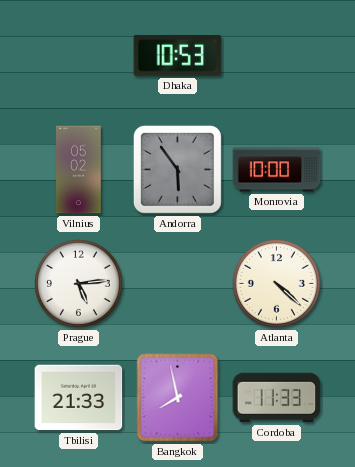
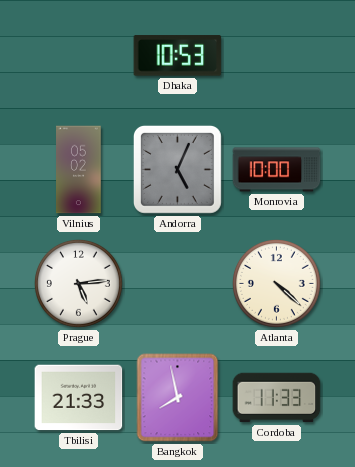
Andorra: 5:54 -> 5:04
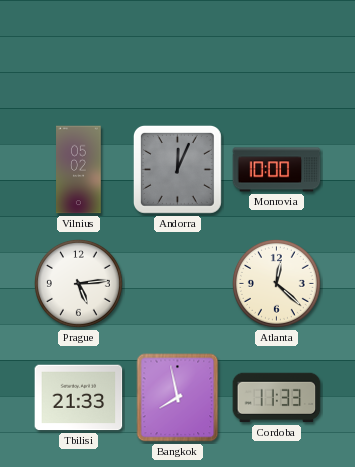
Dhaka: 10:53 -> none
Andorra: 5:04 -> 12:04
Atlanta: 4:22 -> 12:22
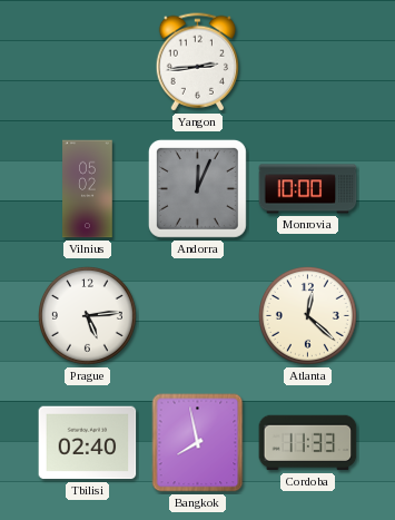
Yangon: none -> 2:44
Tbilisi: 21:33 -> 02:40
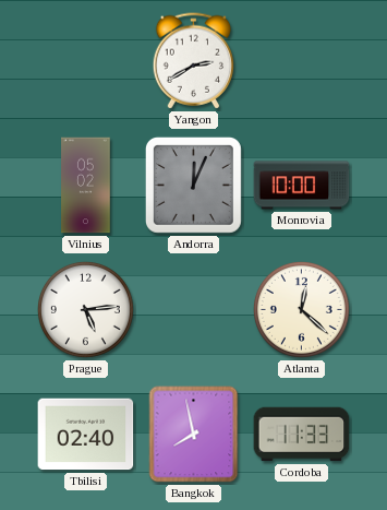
Yangon: 2:44 -> 2:40
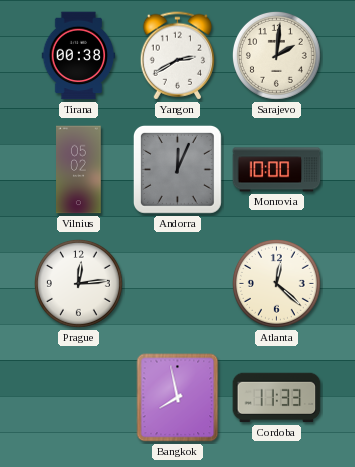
Tirana: none -> 00:38
Sarajevo: none -> 2:01
Prague: 5:14 -> 12:14
Tbilisi: 02:40 -> none
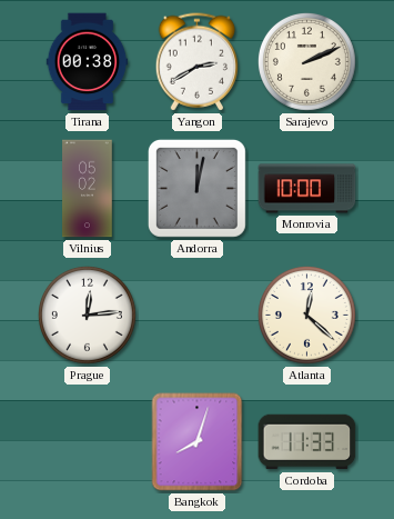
Sarajevo: 2:01 -> 2:11
Andorra: 12:04 -> 12:02
Bangkok: 7:58 -> 8:03
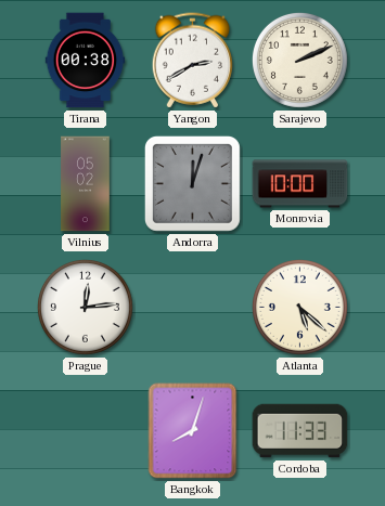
Andorra: 12:02 -> 12:03
Atlanta: 12:22 -> 5:22
